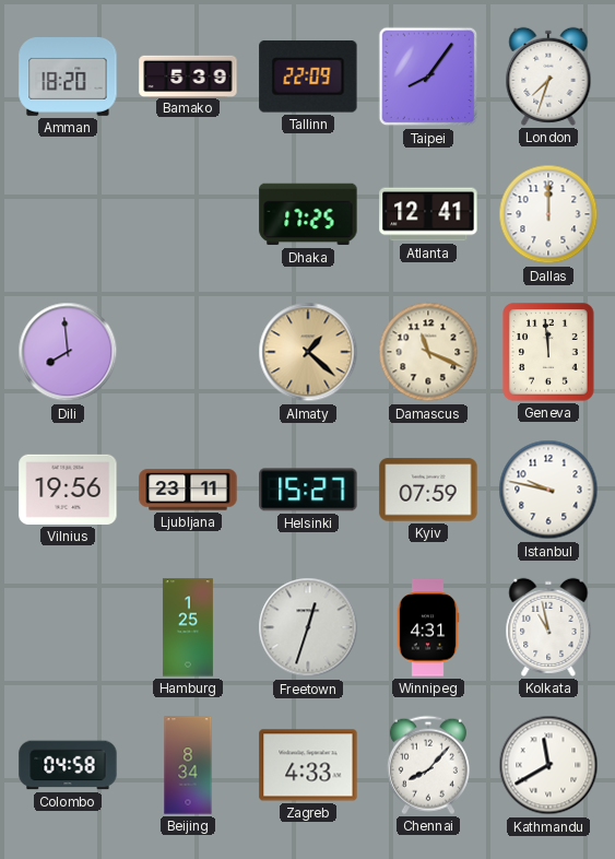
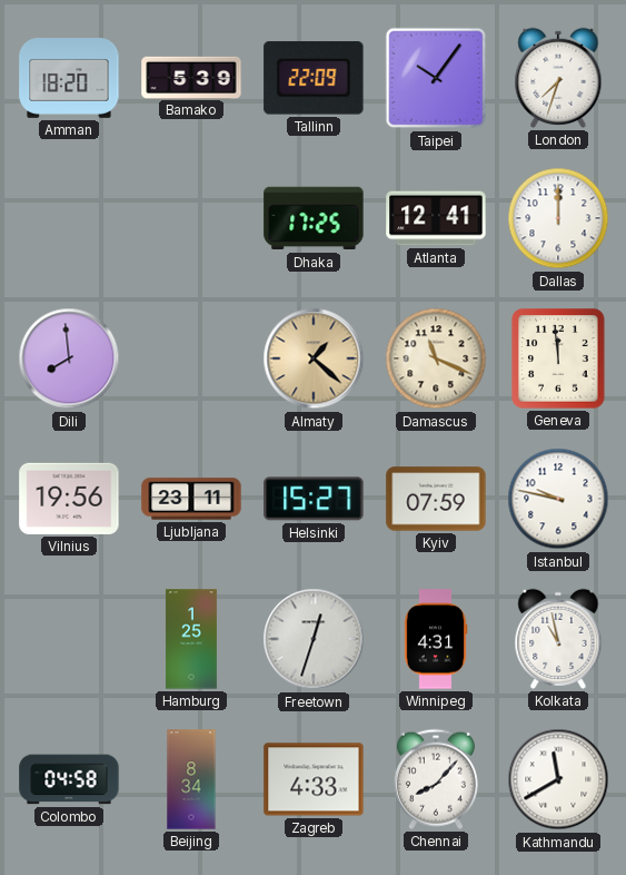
Taipei: 8:06 -> 10:06
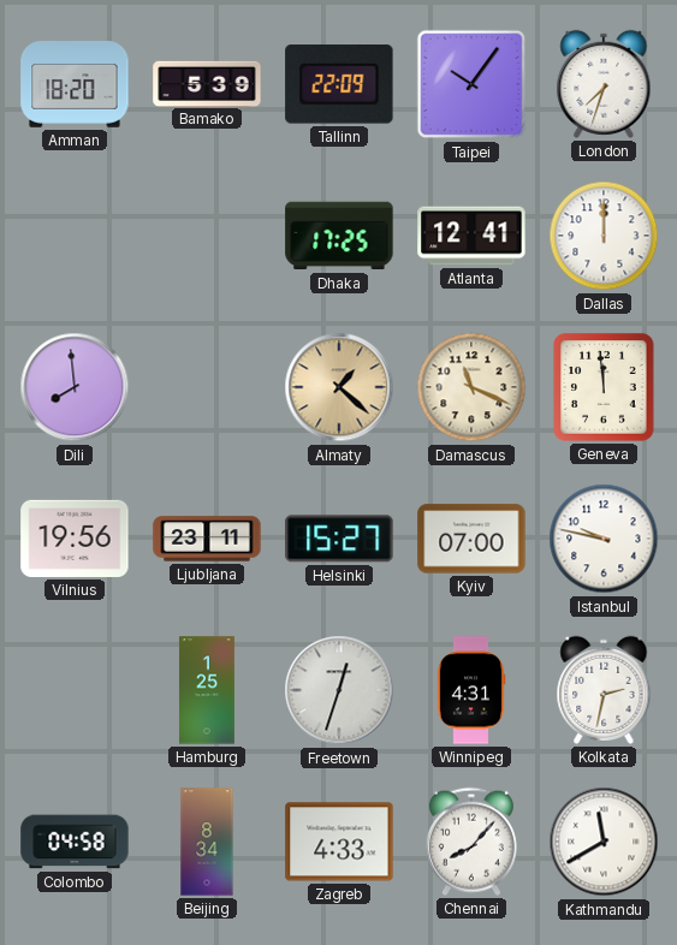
Kyiv: 07:59 -> 07:00
Kolkata: 10:58 -> 2:32
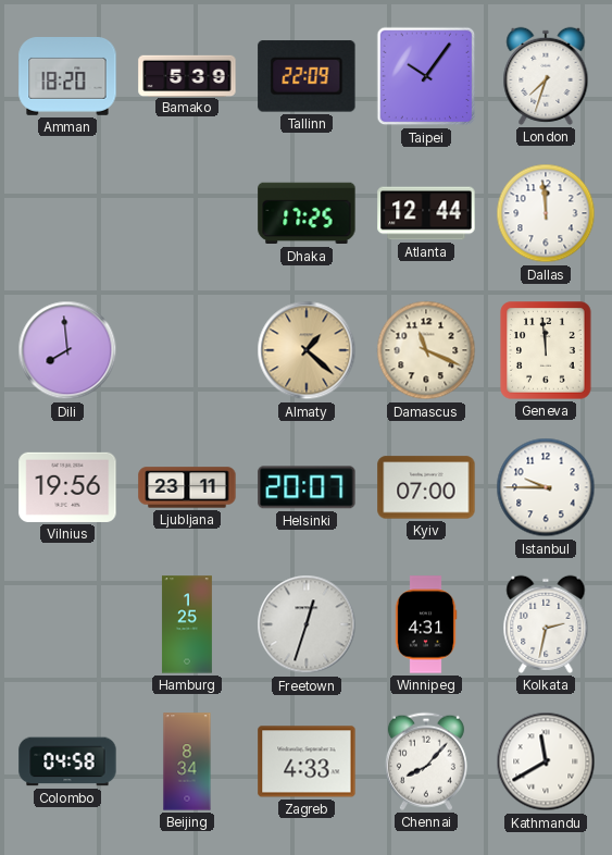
Atlanta: 12:41 -> 12:44
Dallas: 12:00 -> 11:59
Helsinki: 15:27 -> 20:07
Istanbul: 9:47 -> 9:45
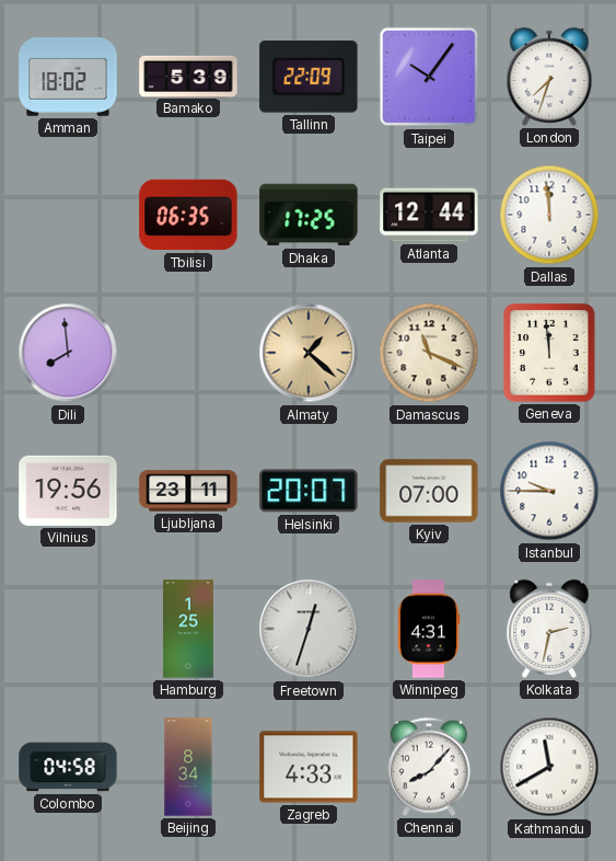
Amman: 18:20 -> 18:02
Tbilisi: none -> 06:35
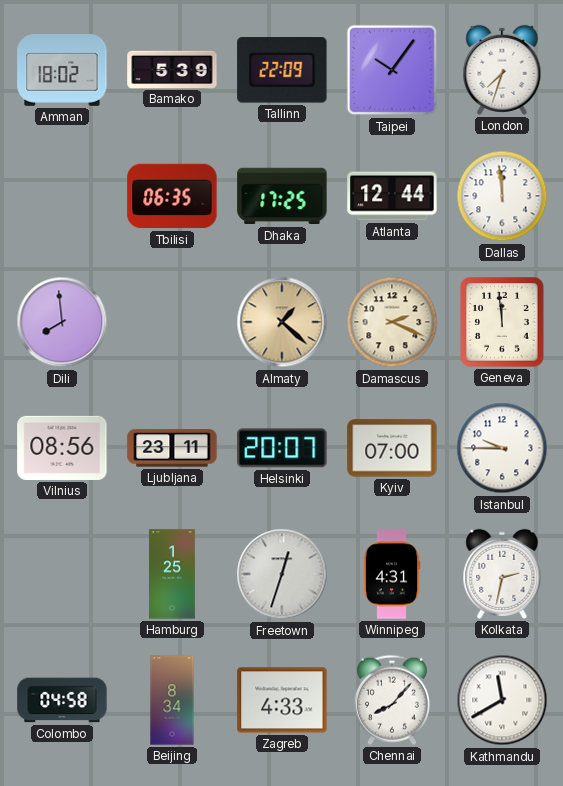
Damascus: 11:19 -> 2:19
Vilnius: 19:56 -> 08:56
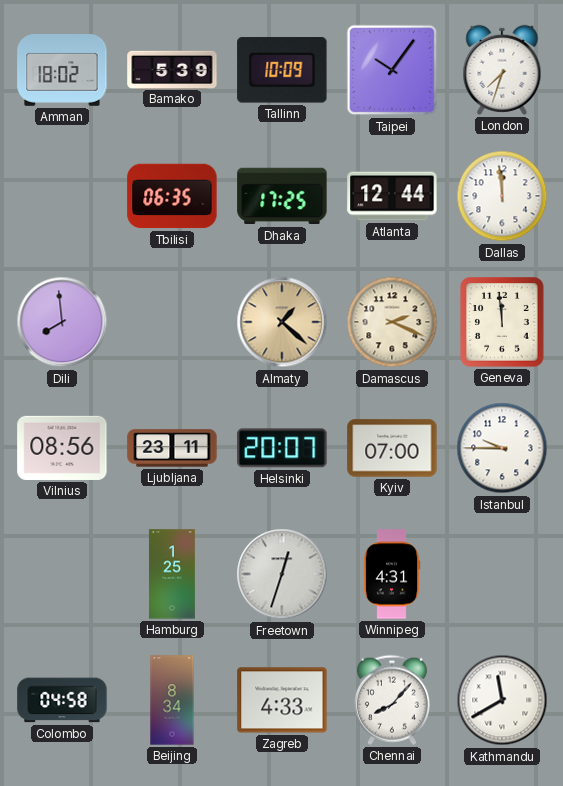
Tallinn: 22:09 -> 10:09
Kolkata: 2:32 -> none
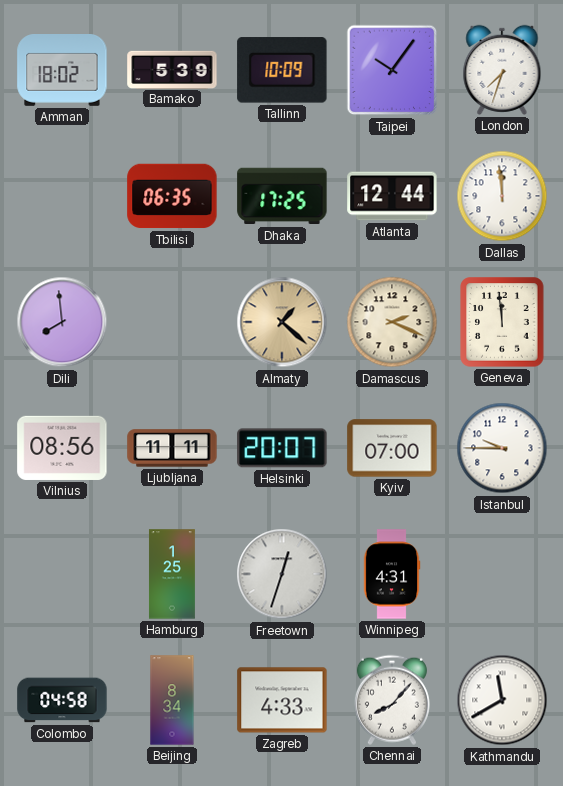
Ljubljana: 23:11 -> 11:11
